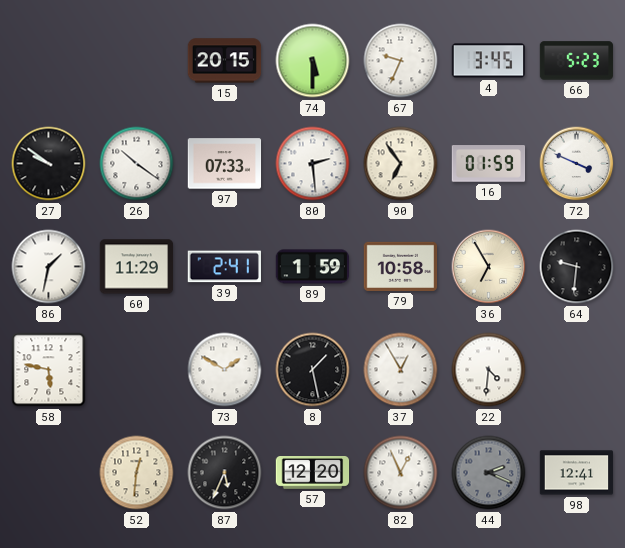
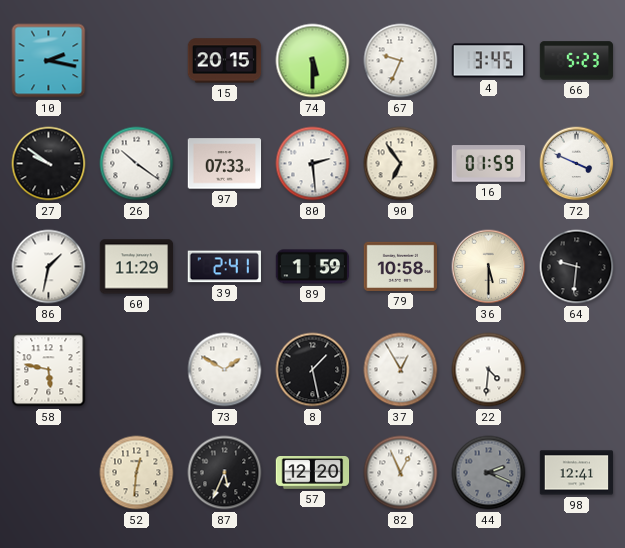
10: none -> 2:17
36: 6:55 -> 5:30
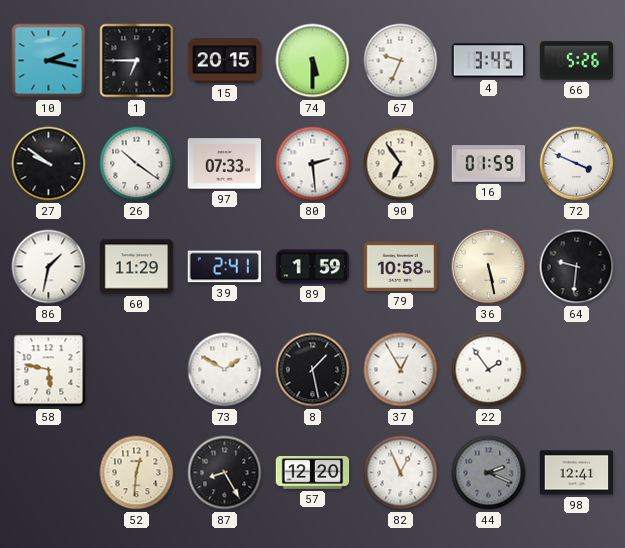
1: none -> 6:45
66: 5:23 -> 5:26
36: 5:30 -> 5:28
22: 4:31 -> 1:54
87: 5:34 -> 8:25
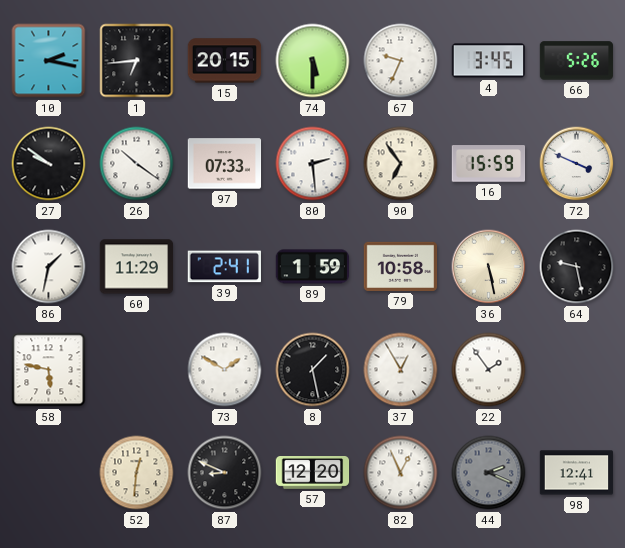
1: 6:45 -> 6:44
16: 01:59 -> 15:59
64: 9:31 -> 9:28
87: 8:25 -> 8:49
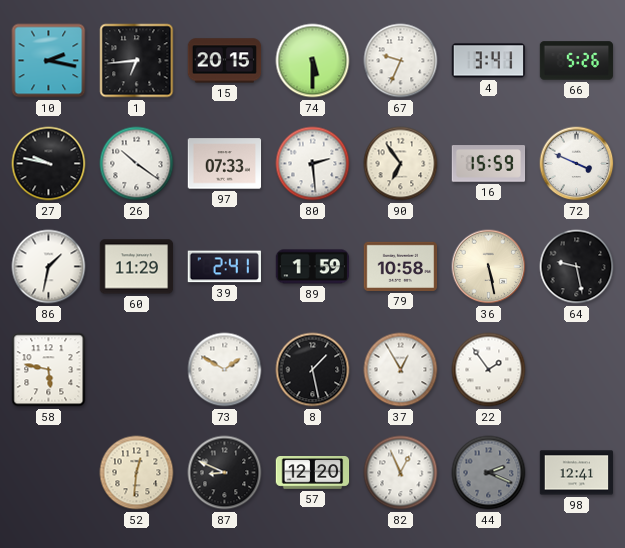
4: 3:45 -> 3:41
27: 9:51 -> 9:47
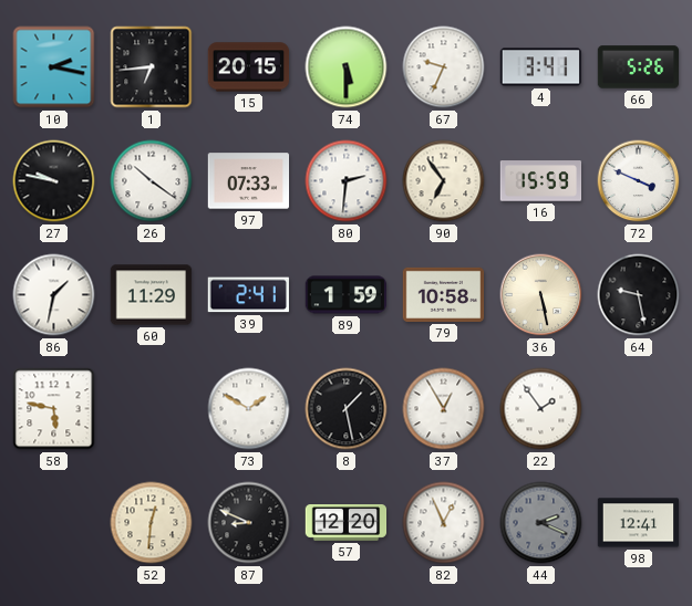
80: 2:29 -> 2:31
